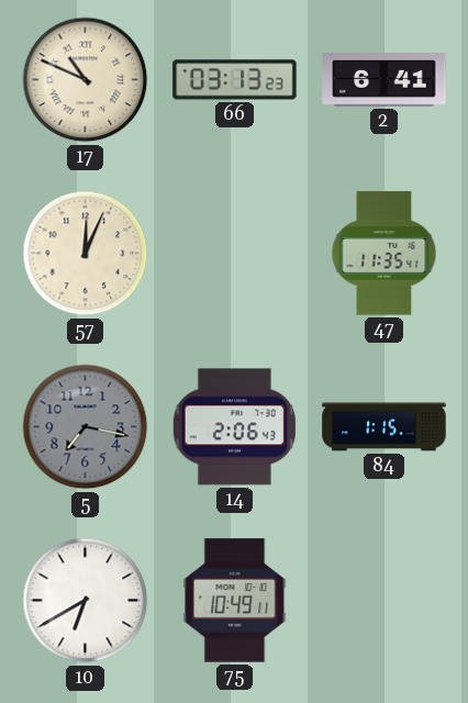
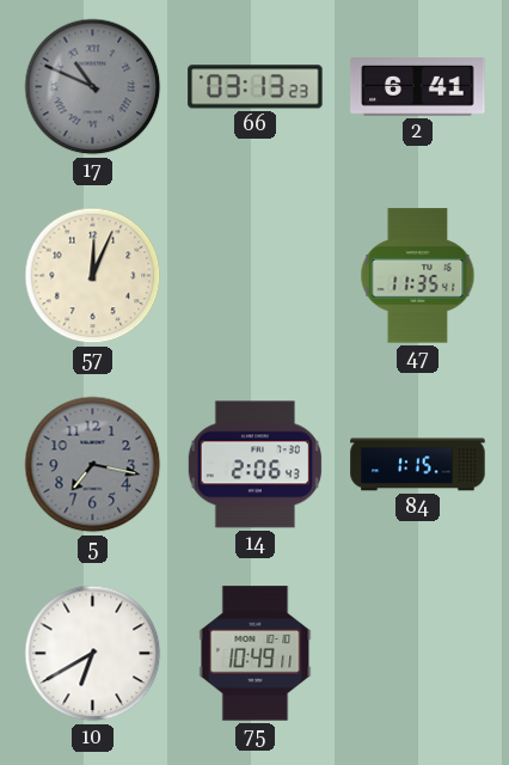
17 dial: cream -> grey
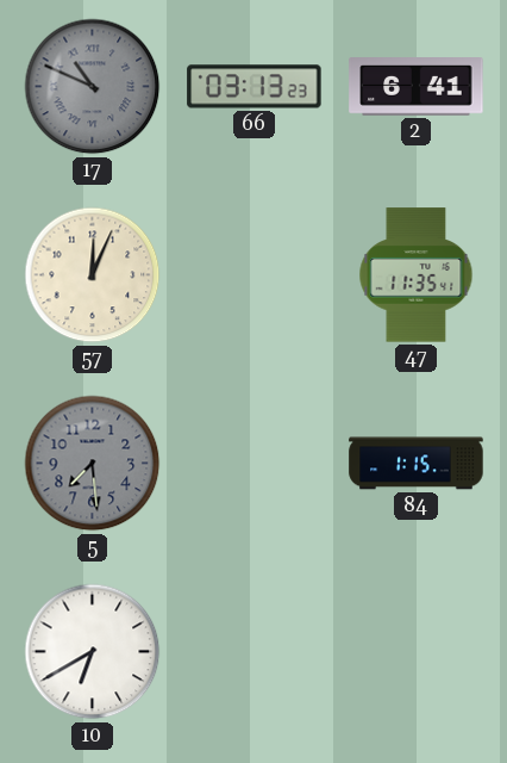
5: 7:17 -> 7:29
14: 2:06 -> none
75: 10:49 -> none
